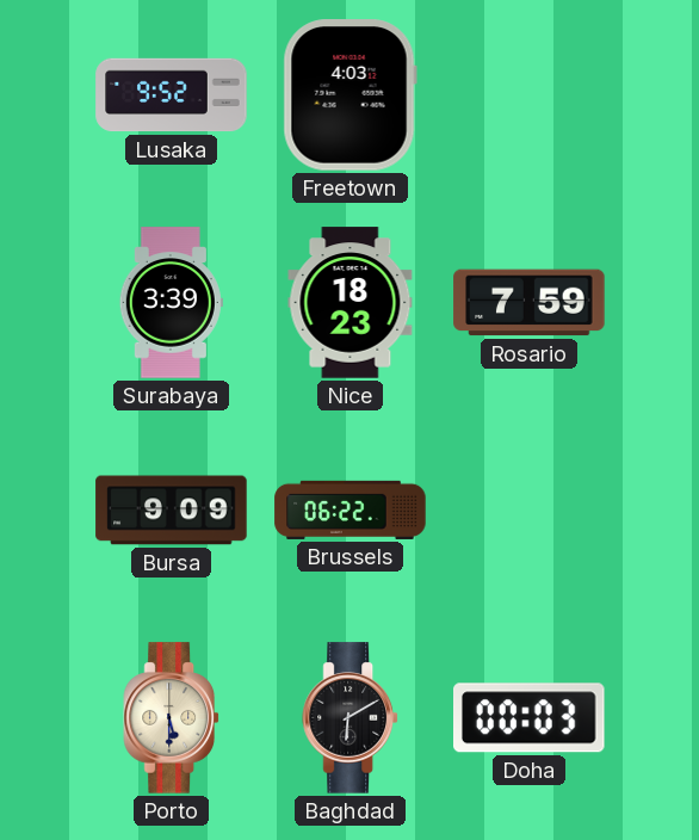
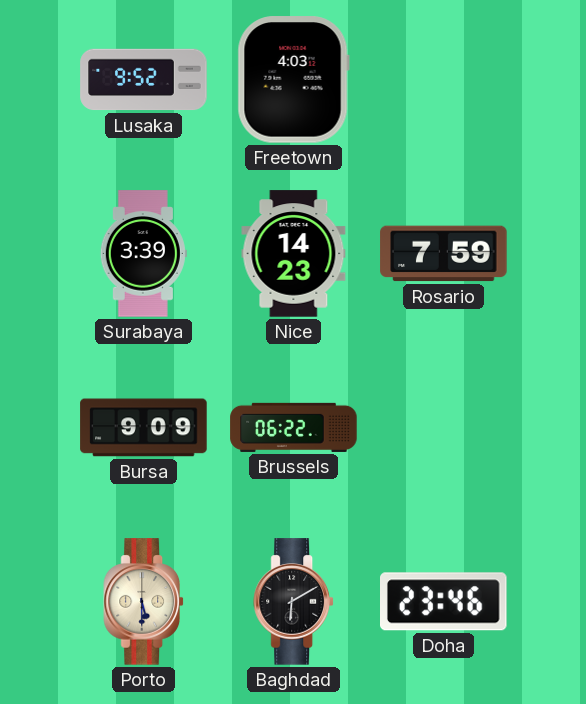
Nice: 18:23 -> 14:23
Doha: 00:03 -> 23:46
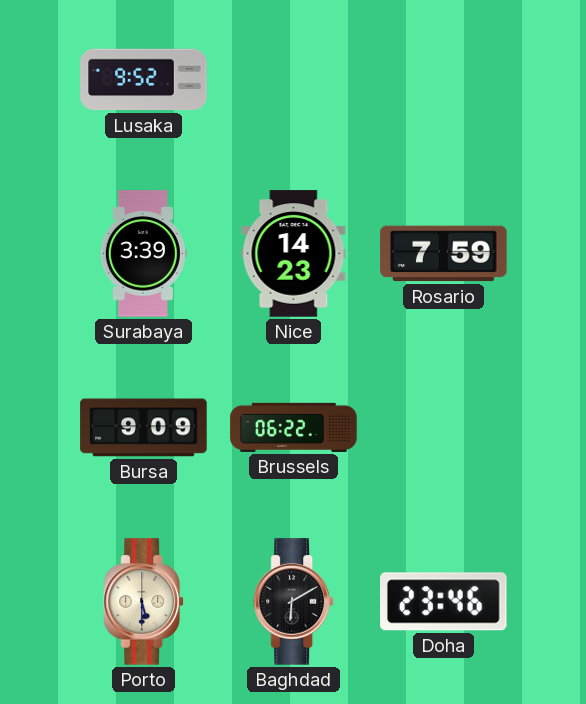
Freetown: 4:03 -> none
